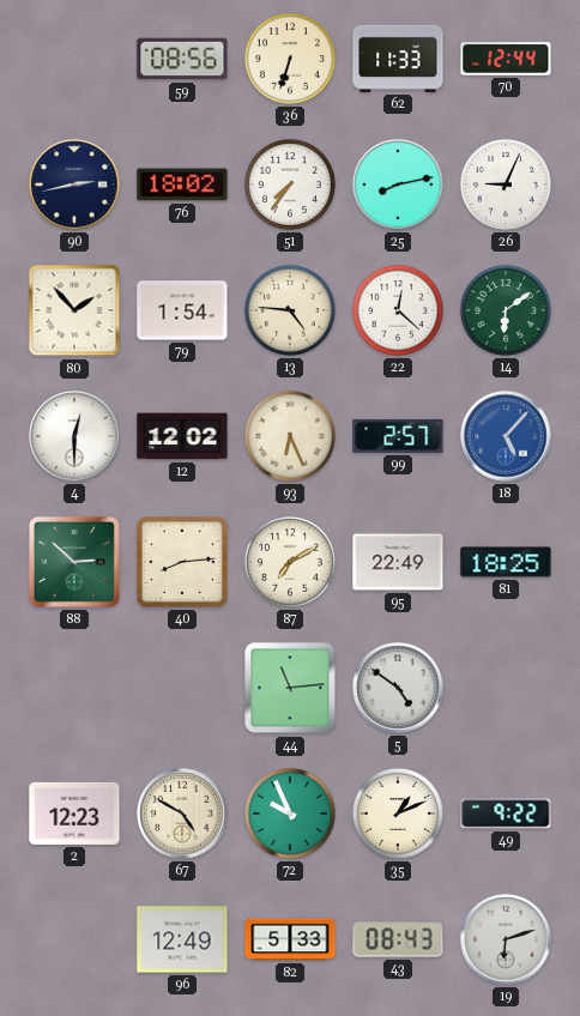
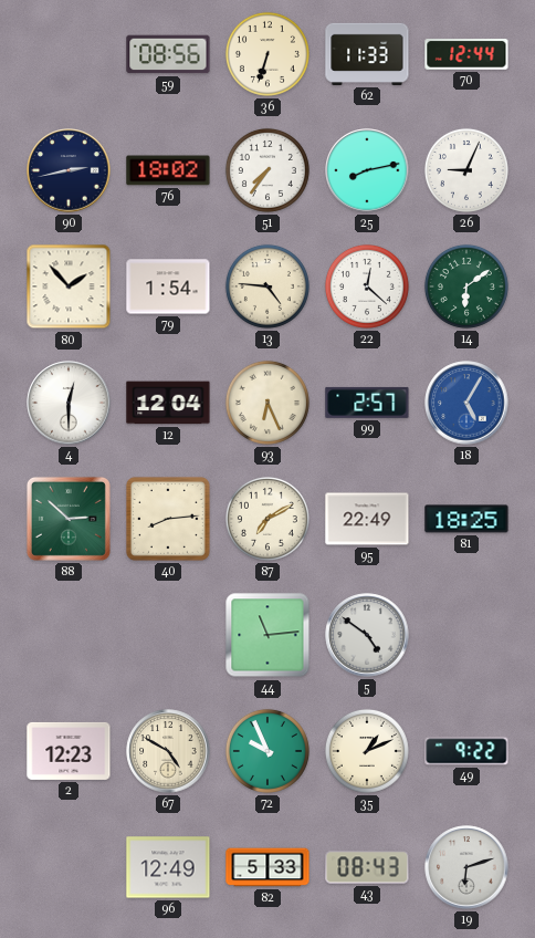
12: 12:02 -> 12:04
18: 5:07 -> 5:05
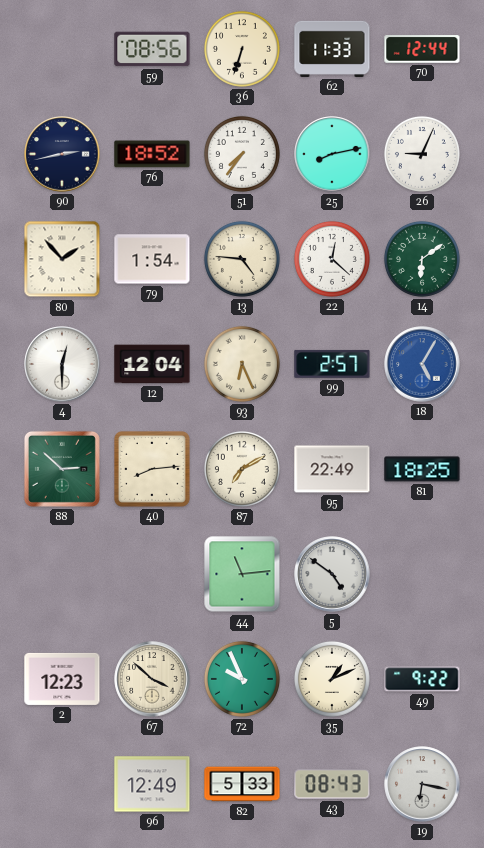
76: 18:02 -> 18:52
67: 4:50 -> 3:52
19: 6:12 -> 6:17
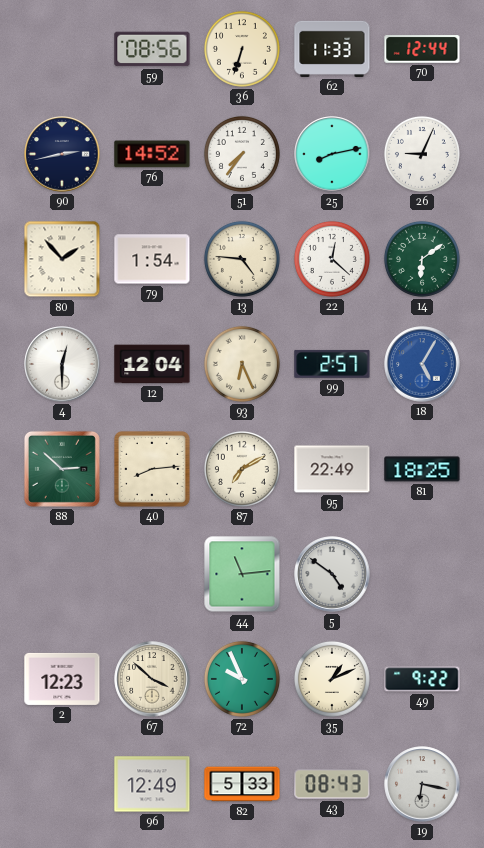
76: 18:52 -> 14:52
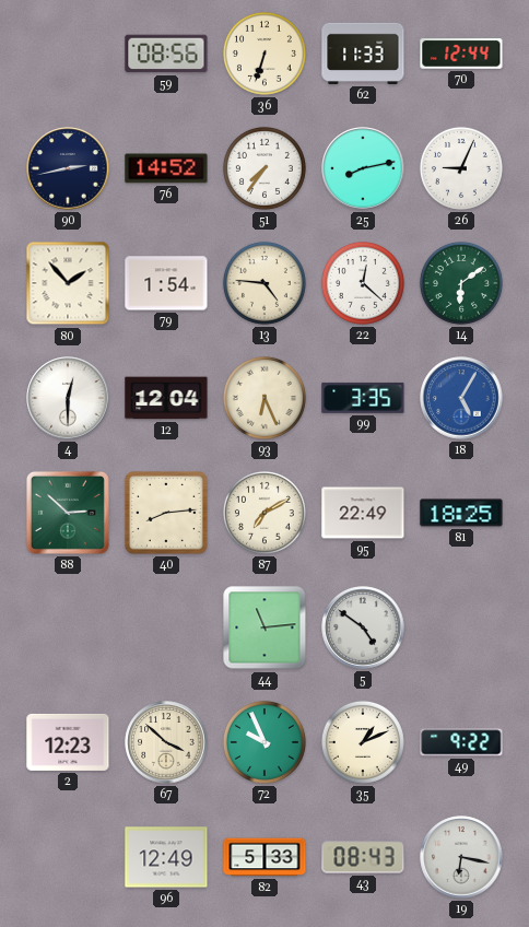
99: 2:57 -> 3:35
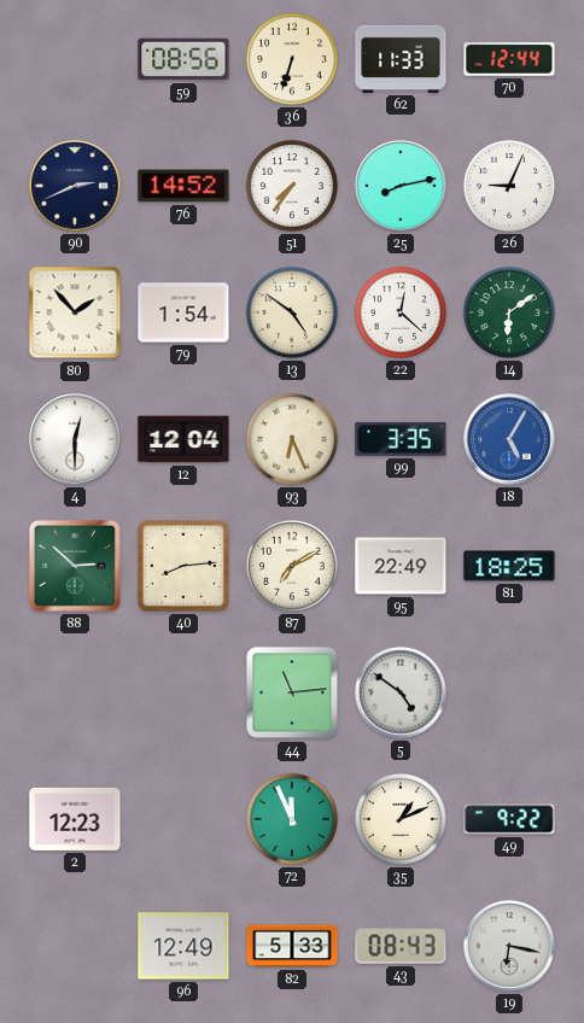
90: 2:43 -> 2:41
13: 4:46 -> 4:51
67: 3:52 -> none
72: 9:56 -> 11:56
